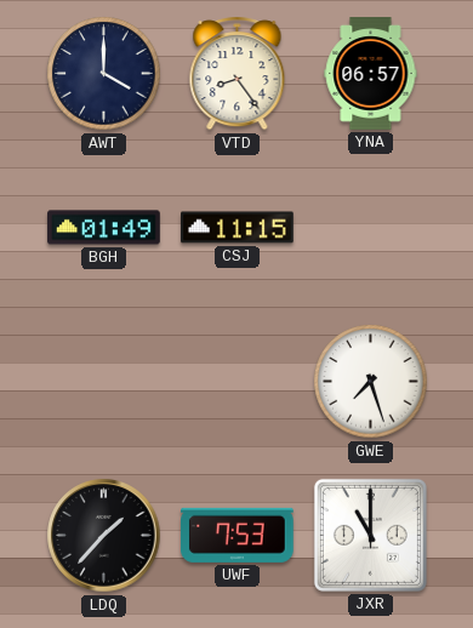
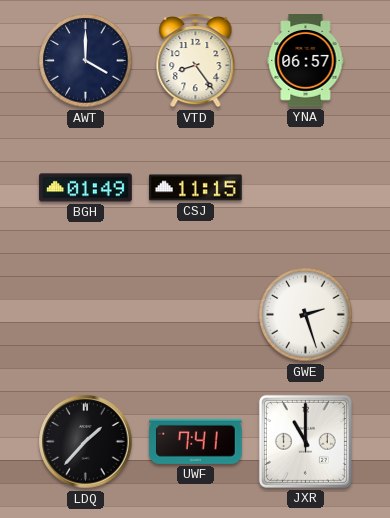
GWE: 7:27 -> 2:27
UWF: 7:53 -> 7:41
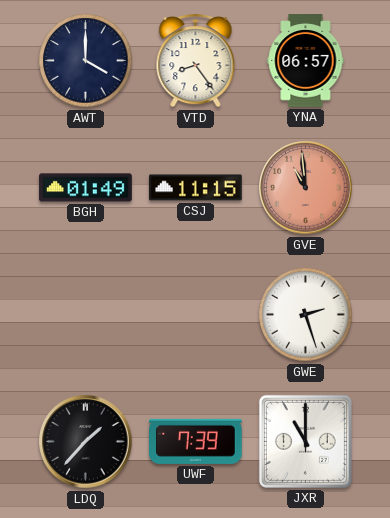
GVE: none -> 10:59
UWF: 7:41 -> 7:39
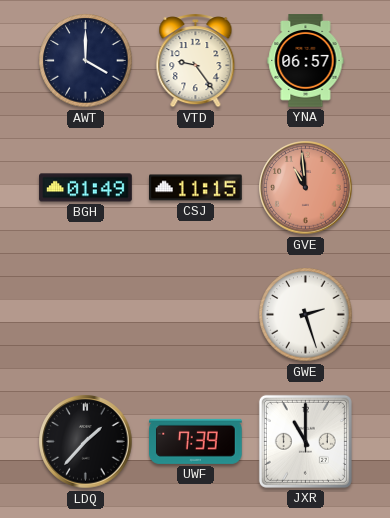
VTD: 8:24 -> 9:24
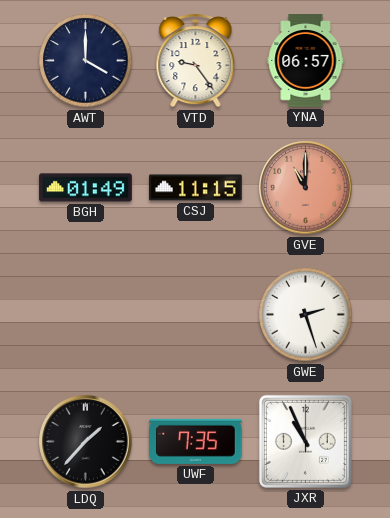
GVE: 10:59 -> 11:00
UWF: 7:39 -> 7:35
JXR: 11:00 -> 10:56
